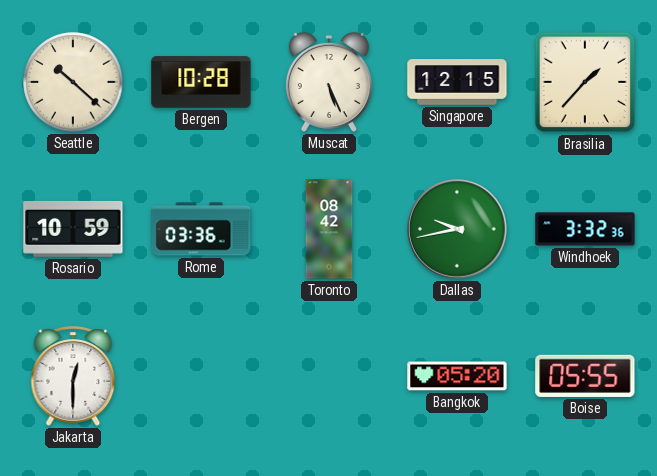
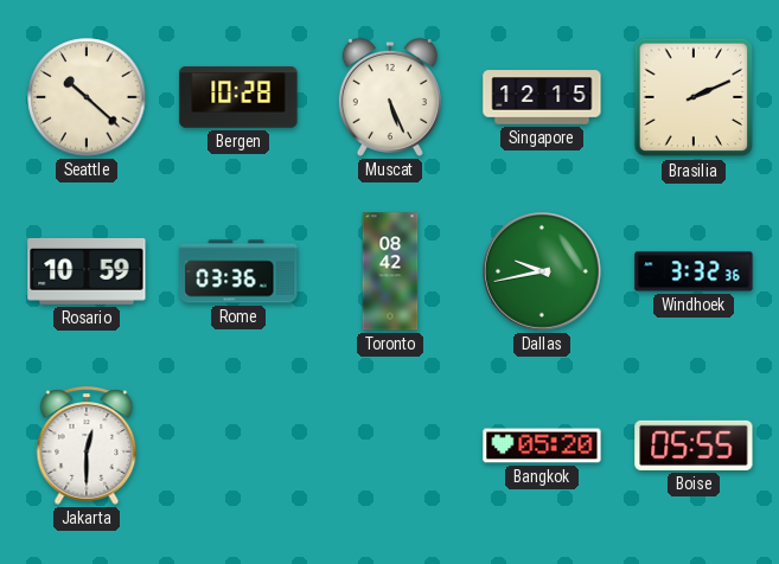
Brasilia: 1:37 -> 2:11
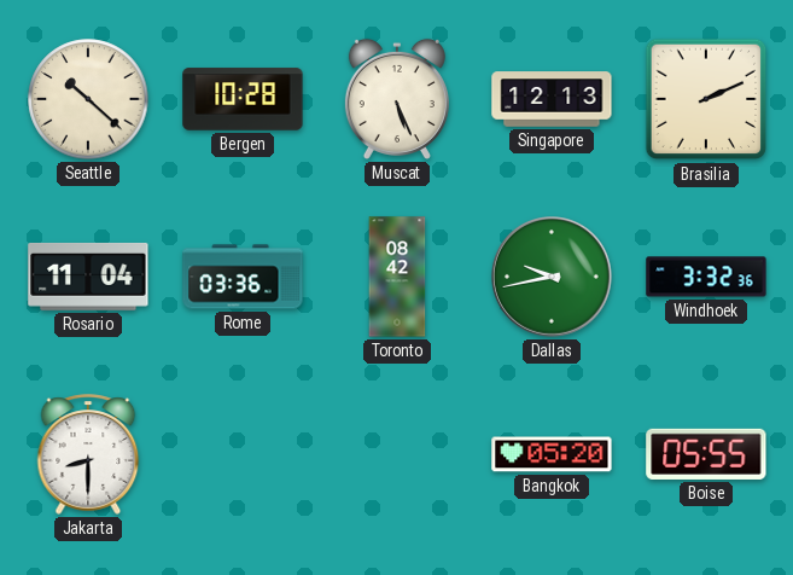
Singapore: 12:15 -> 12:13
Rosario: 10:59 -> 11:04
Jakarta: 12:30 -> 8:30
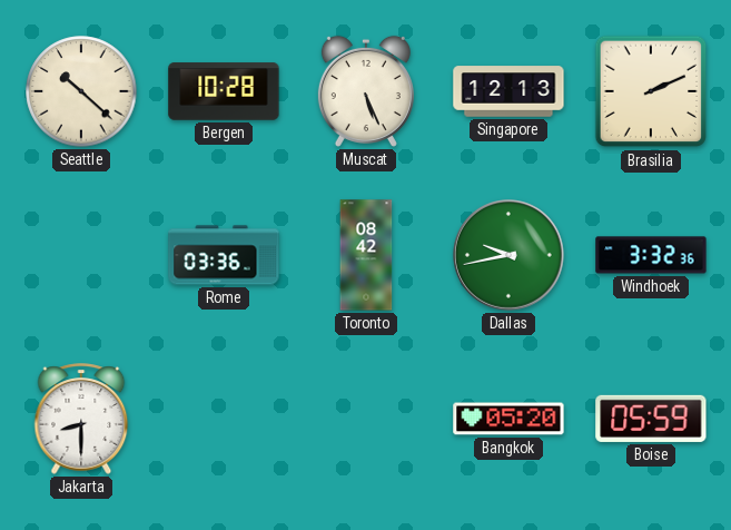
Rosario: 11:04 -> none
Boise: 05:55 -> 05:59
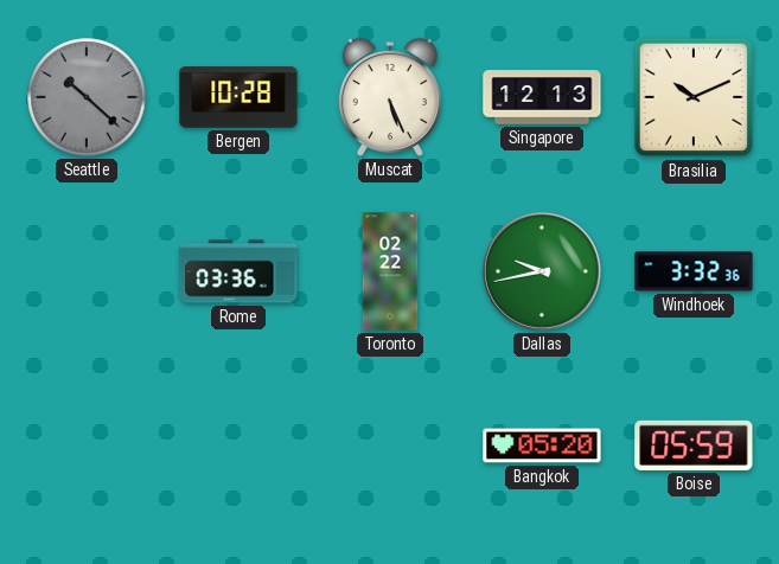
Seattle dial: cream -> grey
Brasilia: 2:11 -> 10:11
Toronto: 08:42 -> 02:22
Jakarta: 8:30 -> none
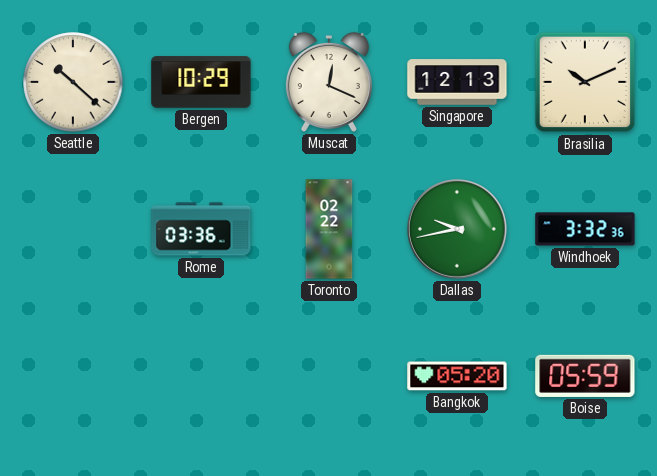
Seattle dial: grey -> cream
Bergen: 10:28 -> 10:29
Muscat: 5:26 -> 12:19
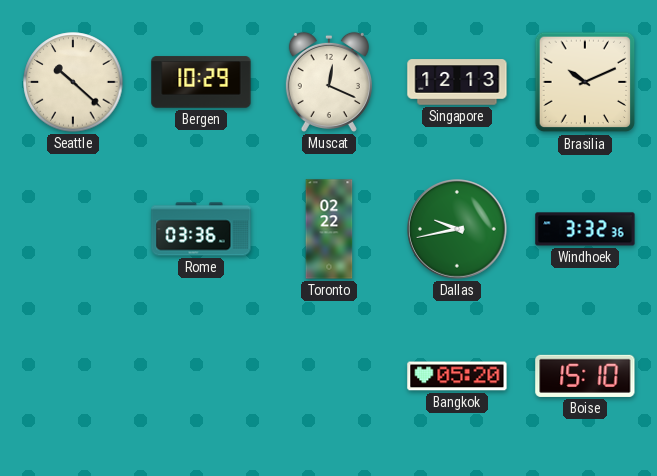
Boise: 05:59 -> 15:10
